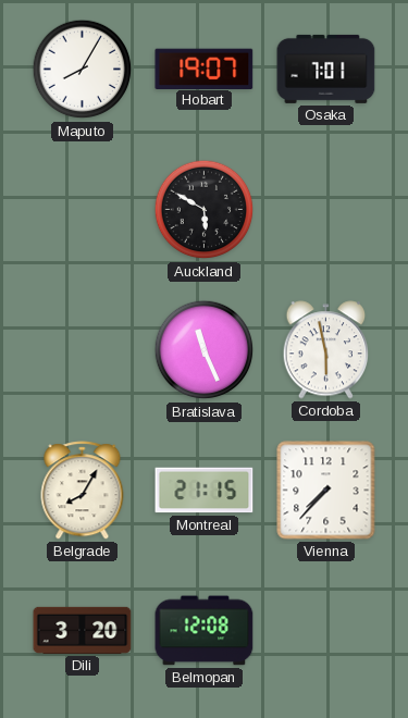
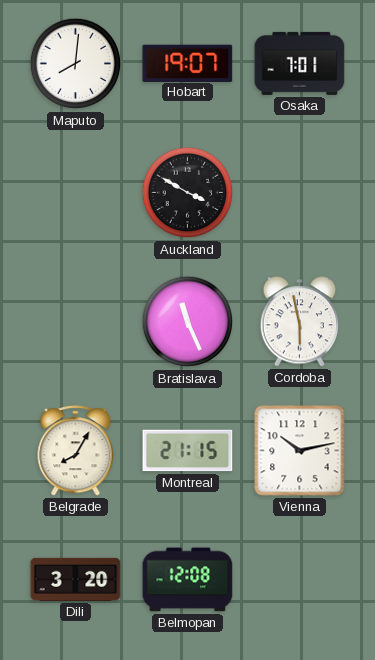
Maputo: 8:05 -> 8:01
Auckland: 5:50 -> 3:50
Vienna: 7:37 -> 10:13
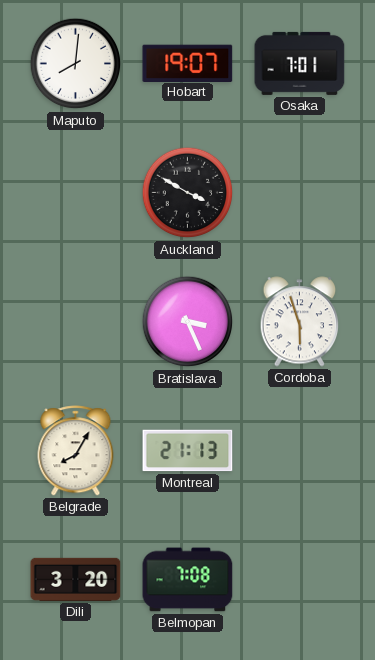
Bratislava: 11:26 -> 3:26
Cordoba: 5:58 -> 5:57
Montreal: 21:15 -> 21:13
Vienna: 10:13 -> none
Belmopan: 12:08 -> 7:08
